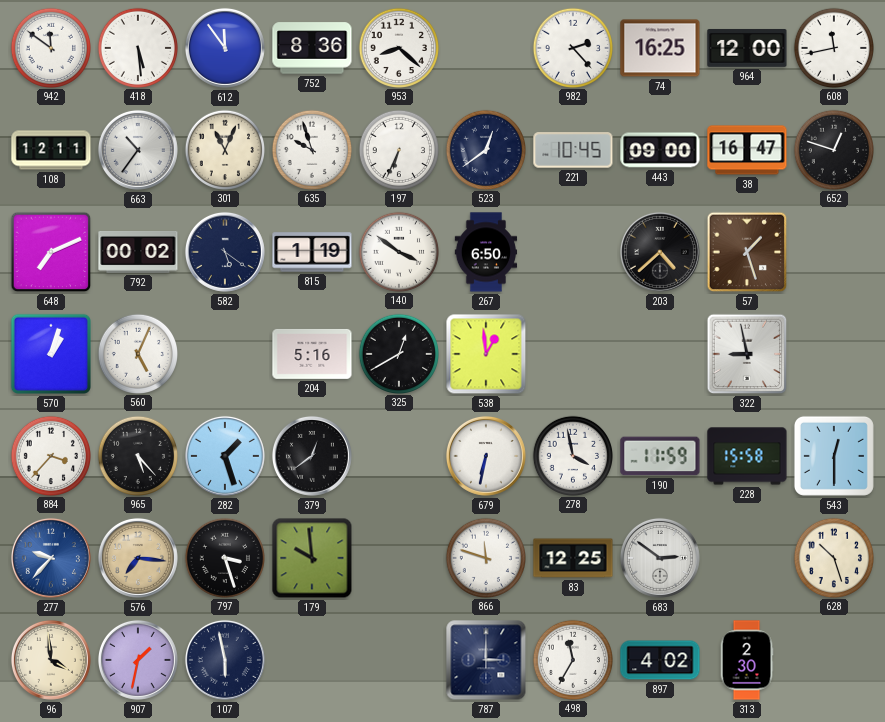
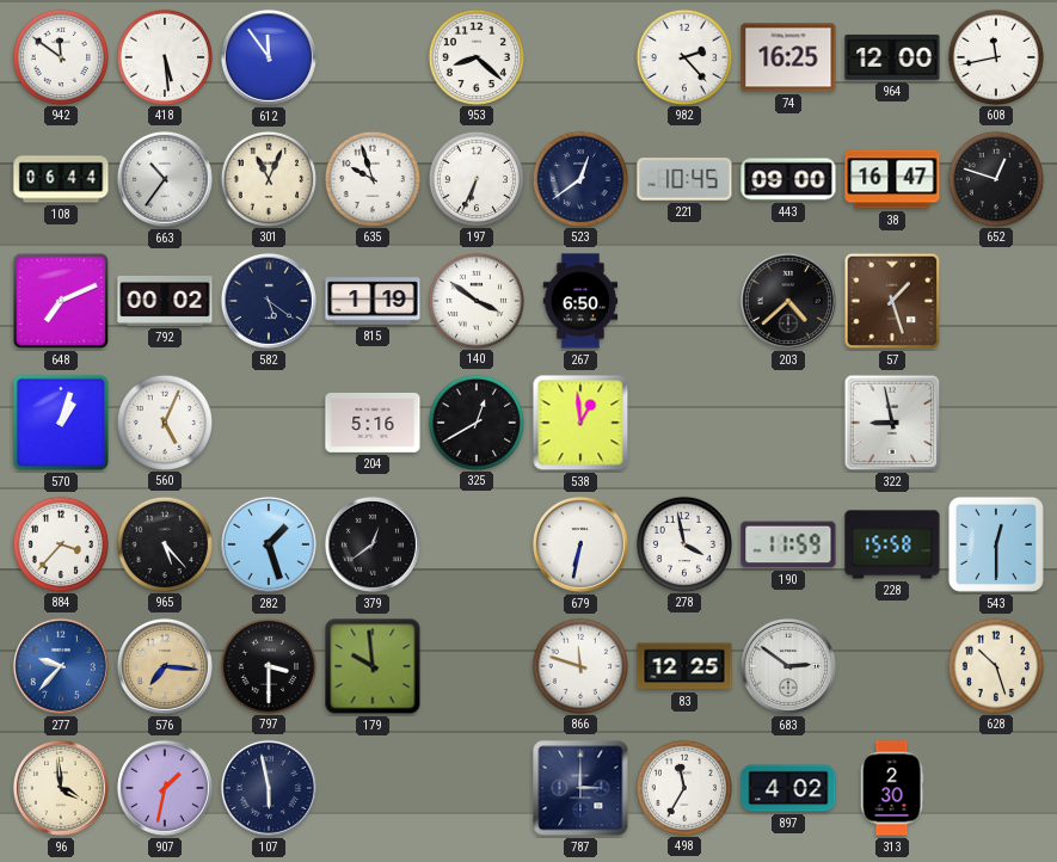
752: 8:36 -> none
108: 12:11 -> 06:44
797: 3:27 -> 3:30
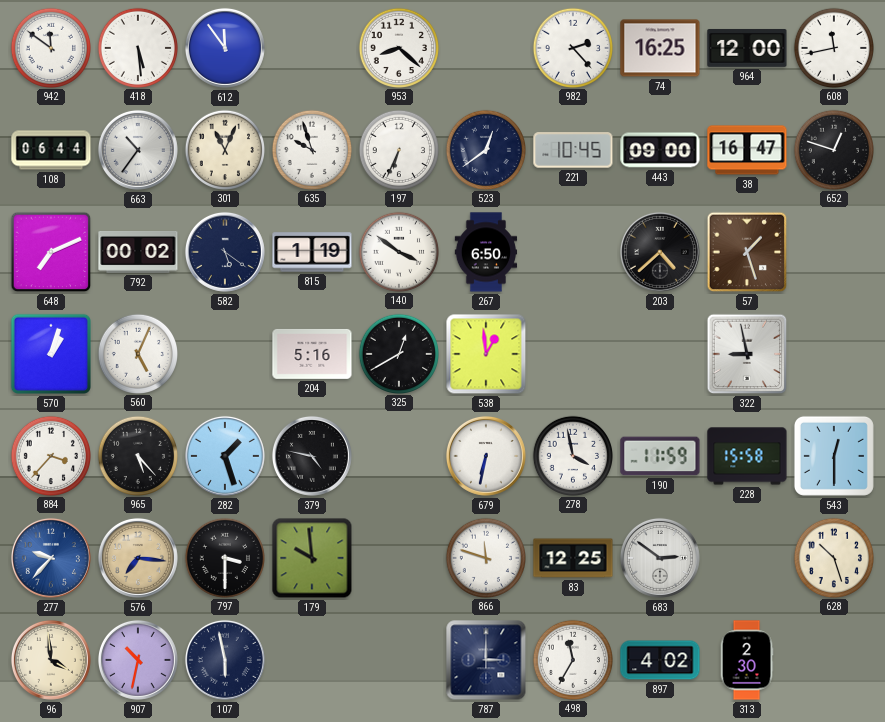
379: 12:39 -> 4:47
907: 1:32 -> 10:32
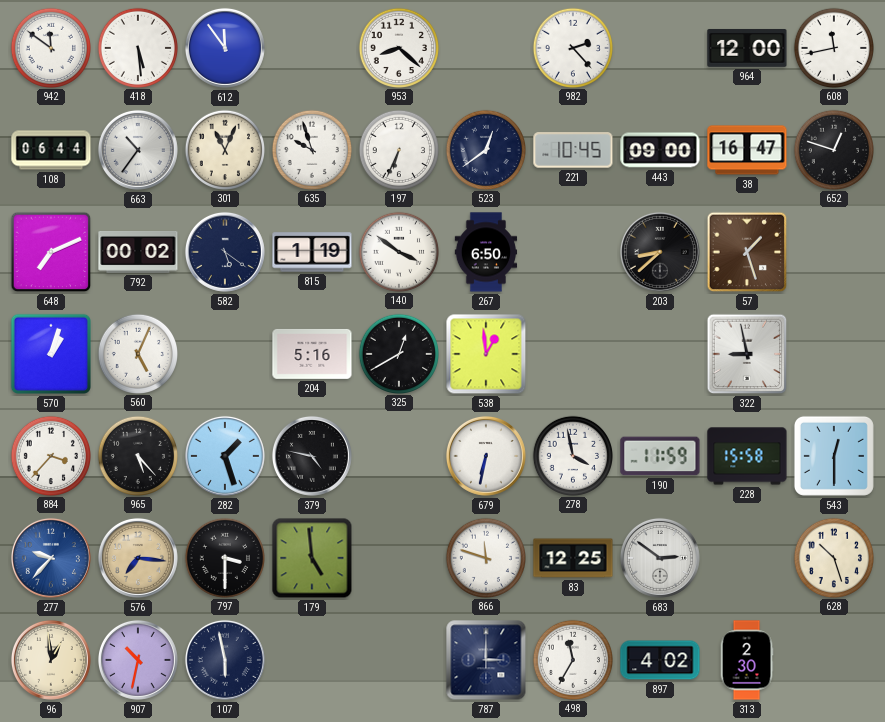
74: 16:25 -> none
203: 4:38 -> 8:38
179: 9:59 -> 4:59
96: 3:59 -> 12:59
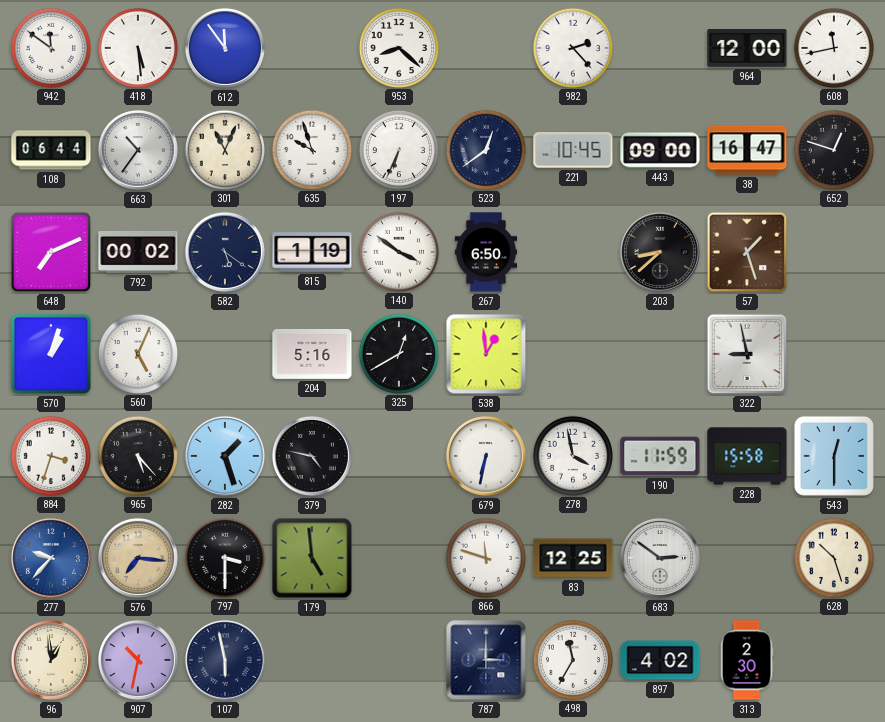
884: 3:37 -> 3:33
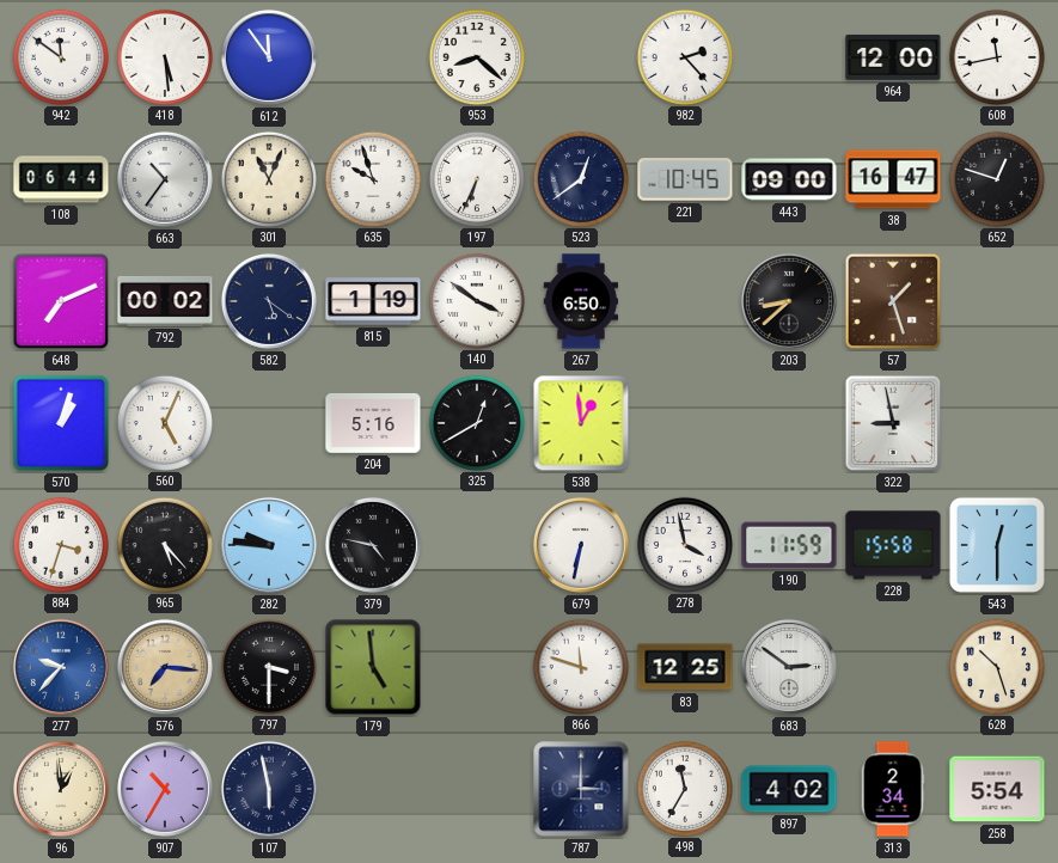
282: 1:27 -> 9:46
907: 10:32 -> 10:35
313: 2:30 -> 2:34
258: none -> 5:54
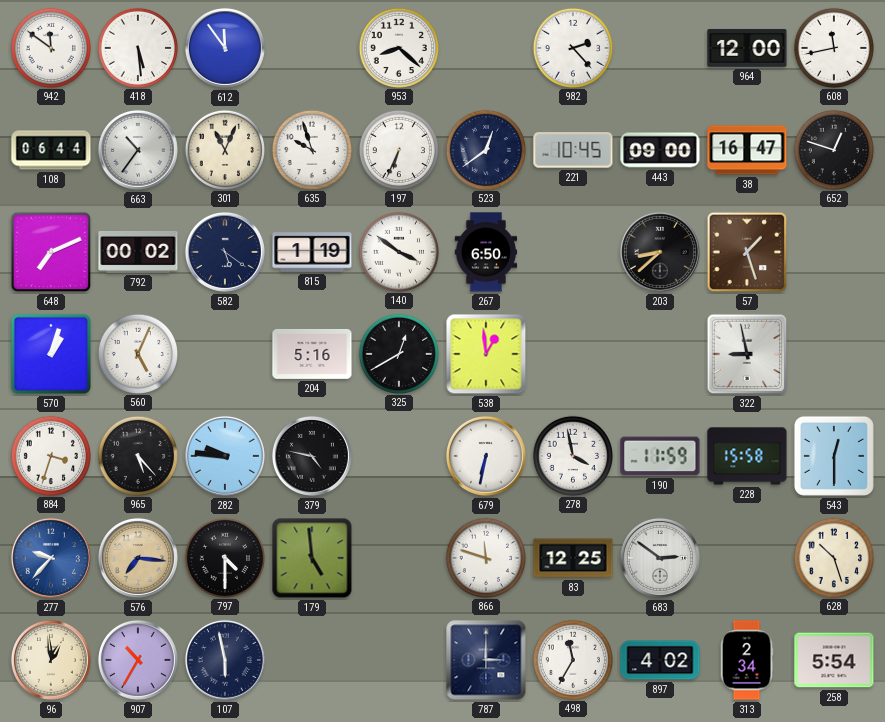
797: 3:30 -> 4:30
